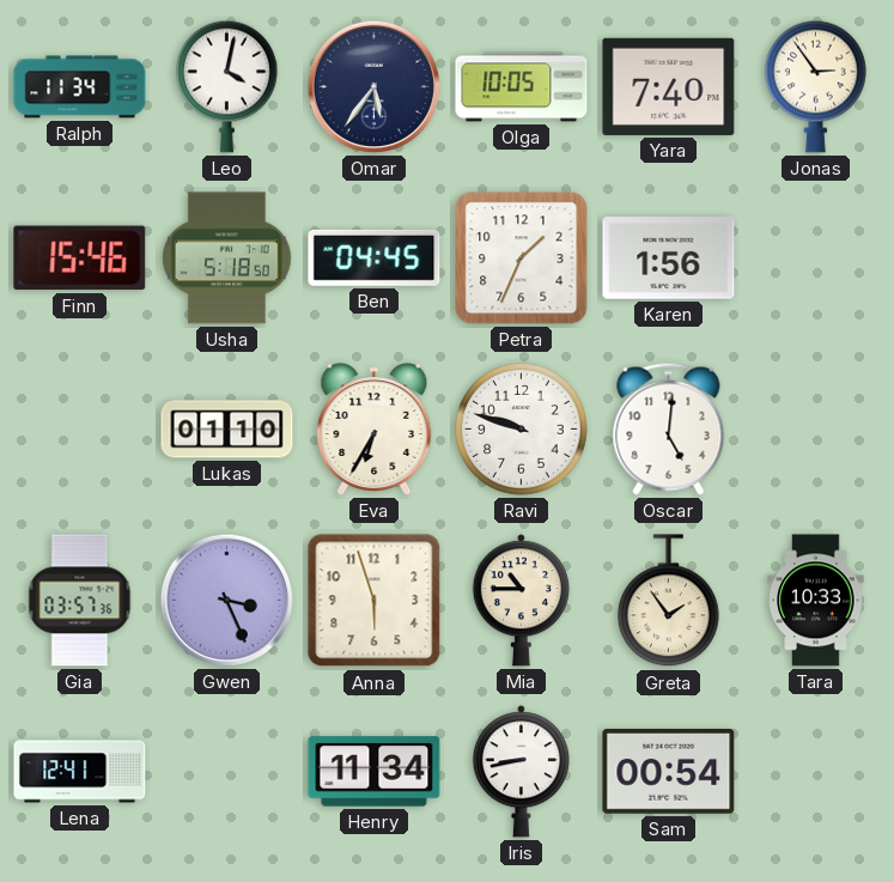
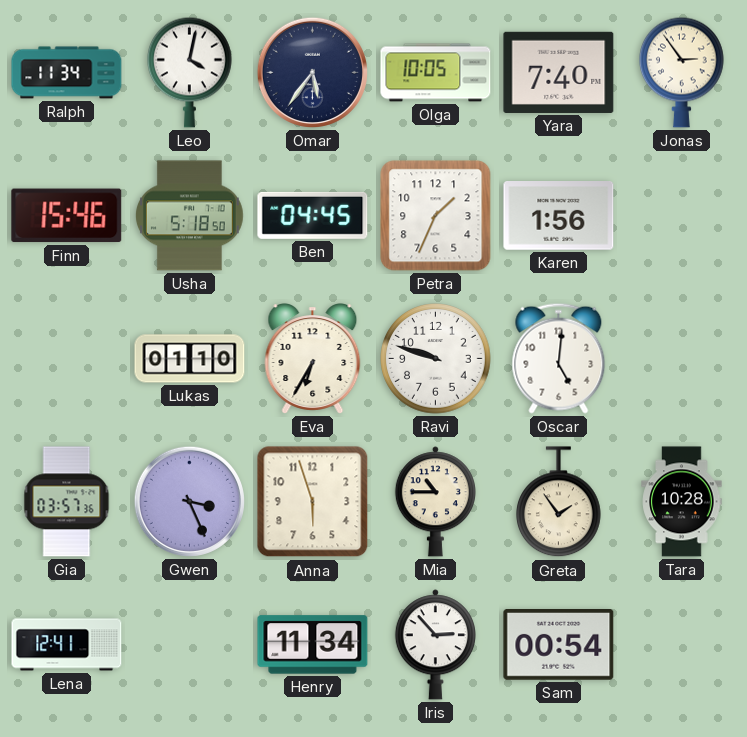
Tara: 10:33 -> 10:28
Iris: 8:43 -> 2:53
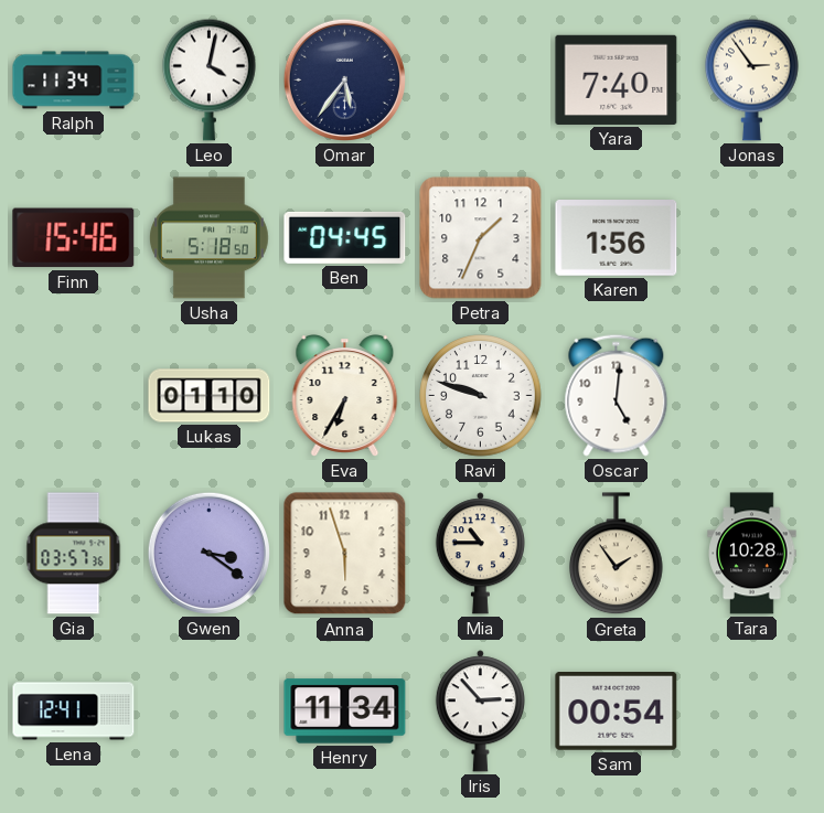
Olga: 10:05 -> none
Gwen: 3:26 -> 3:21
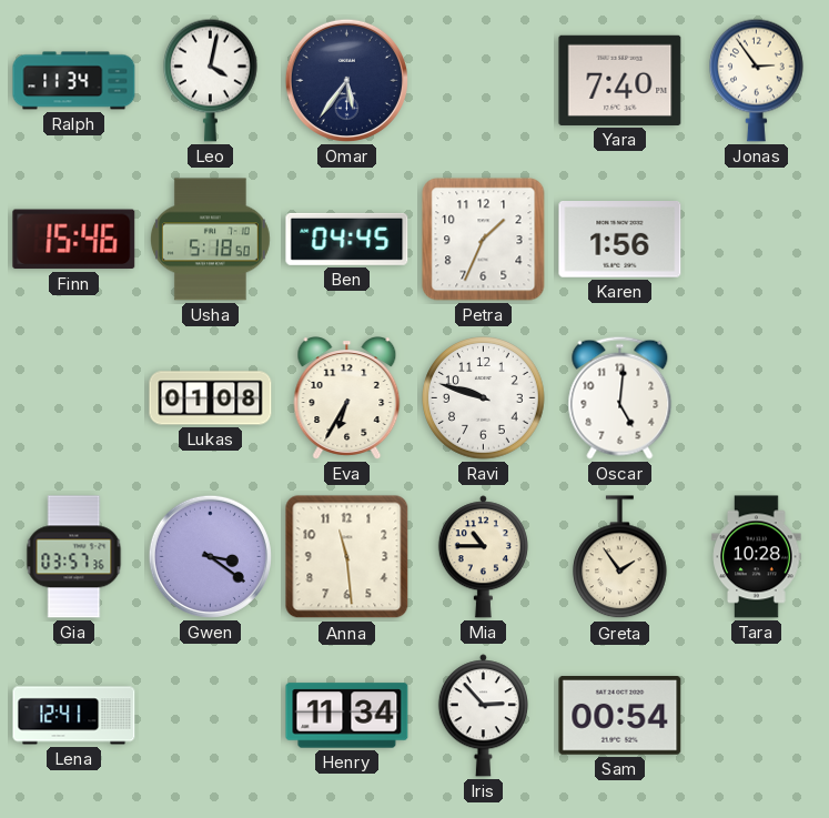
Lukas: 01:10 -> 01:08
Anna: 5:57 -> 11:29
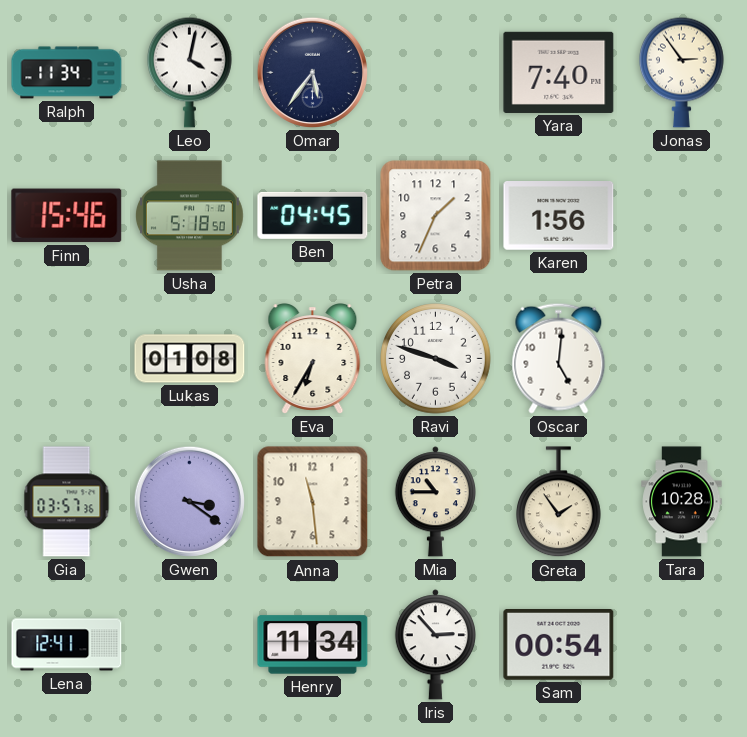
Ravi: 9:48 -> 3:48
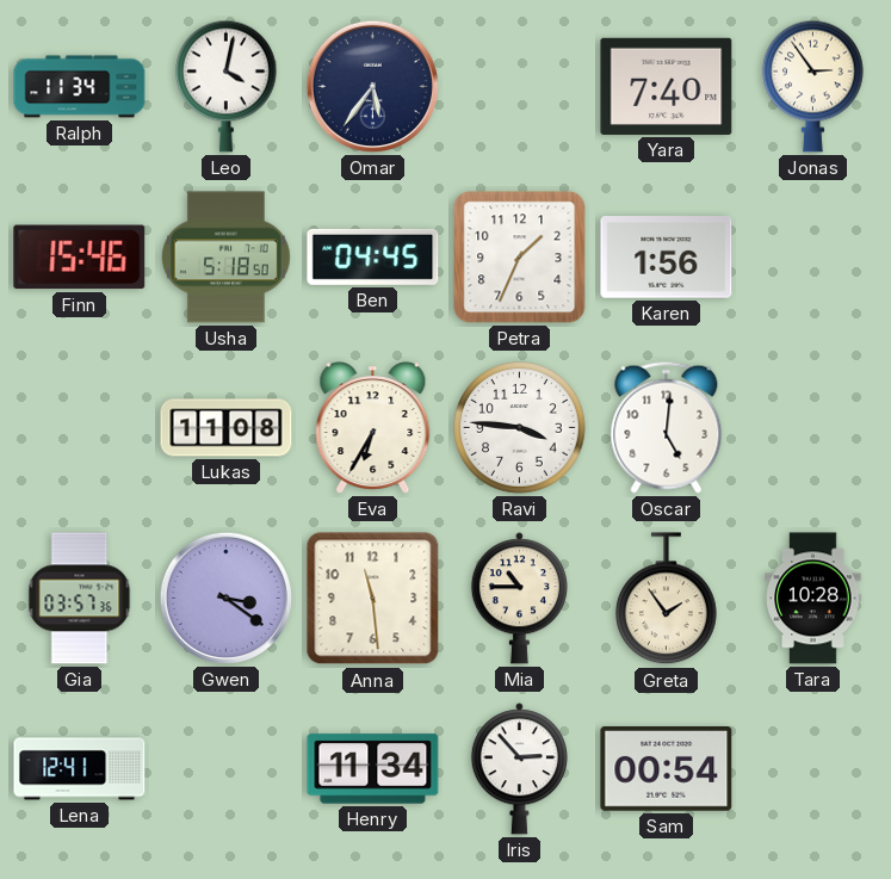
Lukas: 01:08 -> 11:08
Ravi: 3:48 -> 3:46
